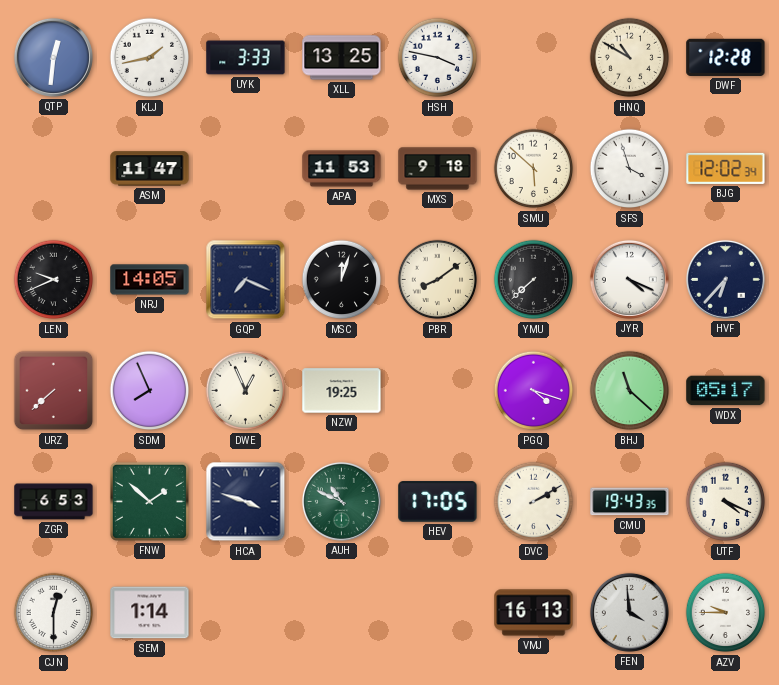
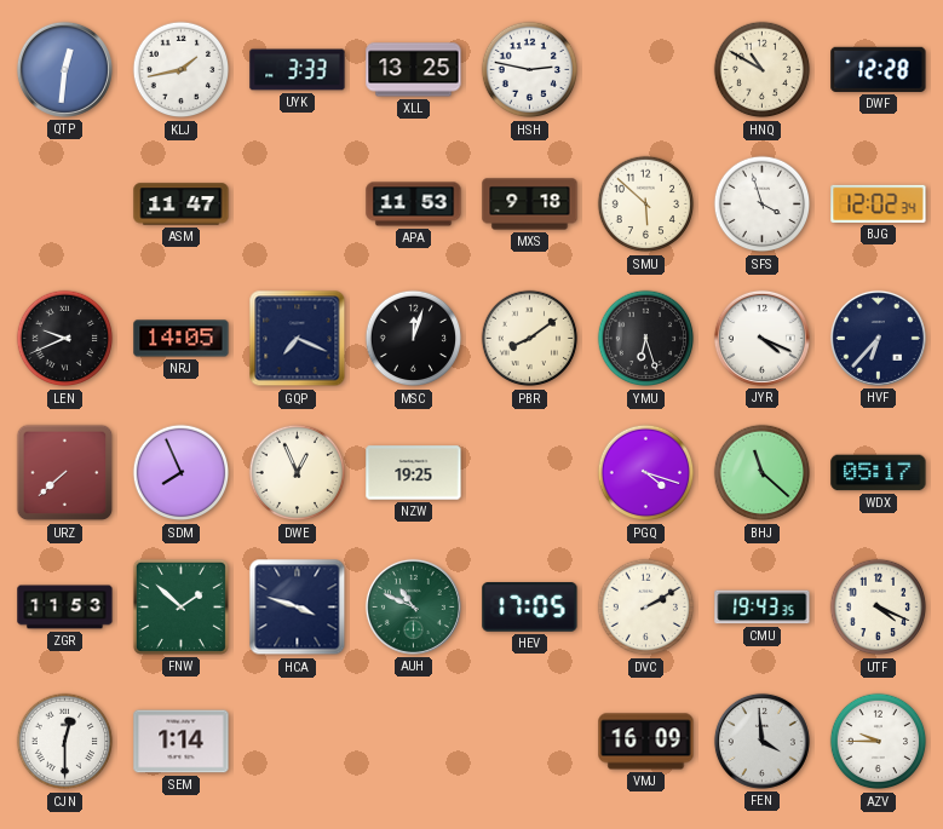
HSH: 3:47 -> 2:47
YMU: 7:38 -> 6:27
ZGR: 6:53 -> 11:53
VMJ: 16:13 -> 16:09
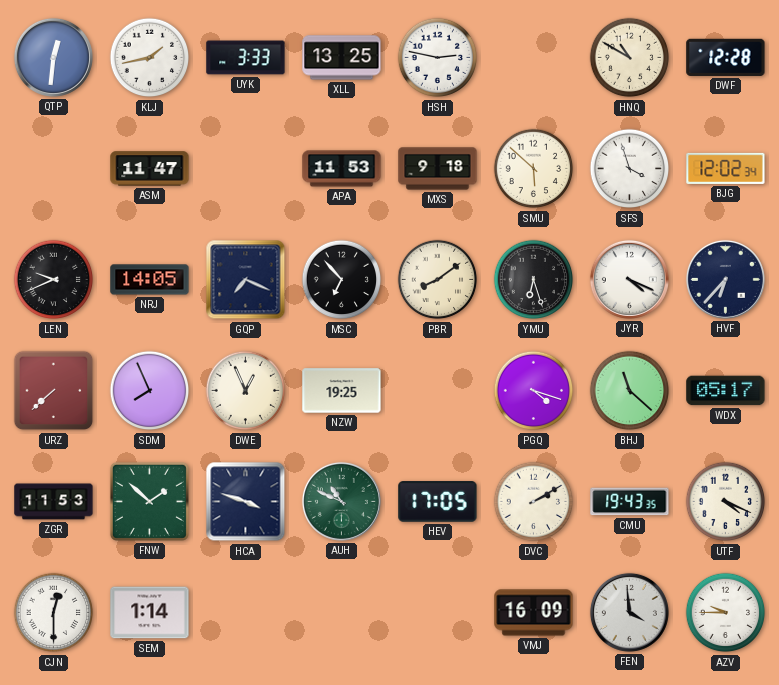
MSC: 12:03 -> 6:53
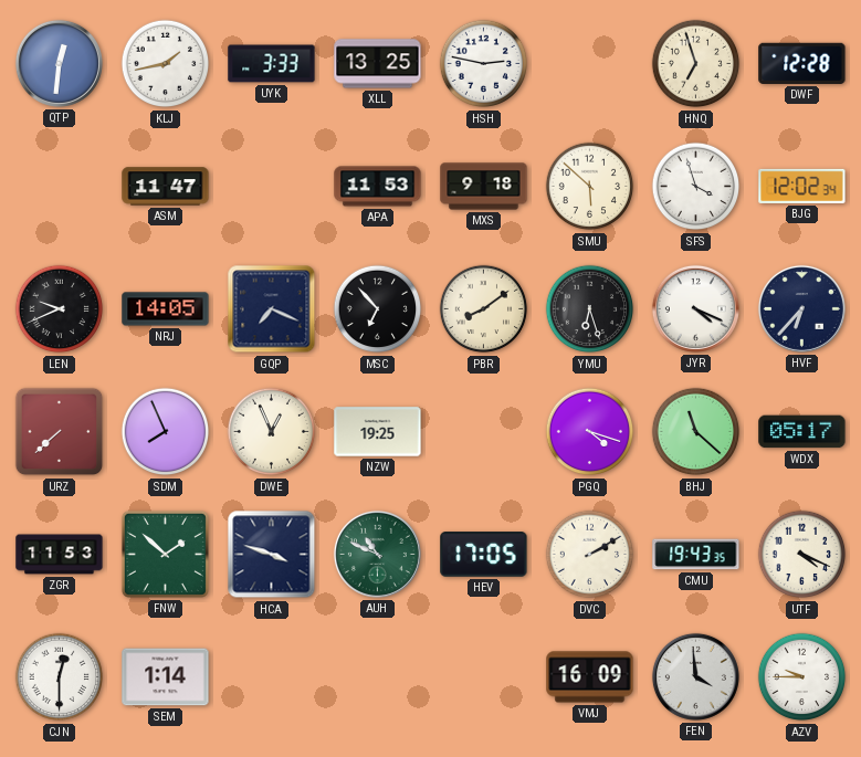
HNQ: 10:50 -> 6:57
